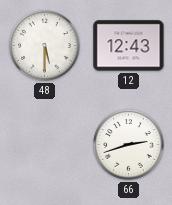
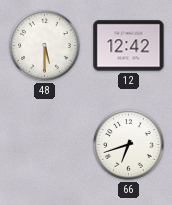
12: 12:43 -> 12:42
66: 2:42 -> 6:42
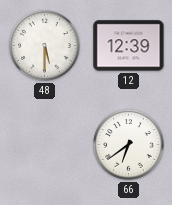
12: 12:42 -> 12:39
66: 6:42 -> 6:39
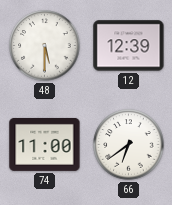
74: none -> 11:00
